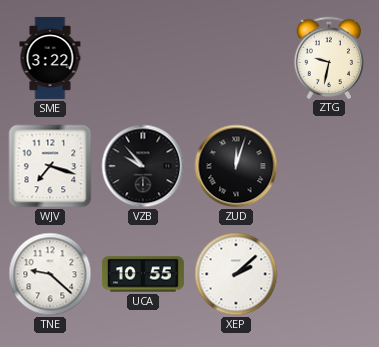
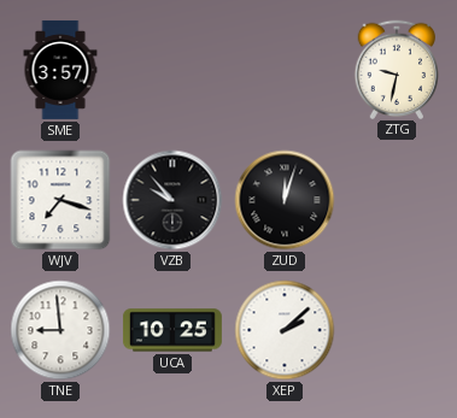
SME: 3:22 -> 3:57
TNE: 9:22 -> 8:59
UCA: 10:55 -> 10:25
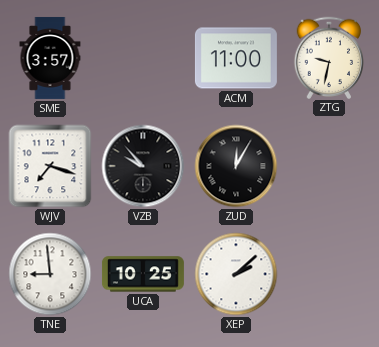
ACM: none -> 11:00
ZUD: 12:03 -> 12:05
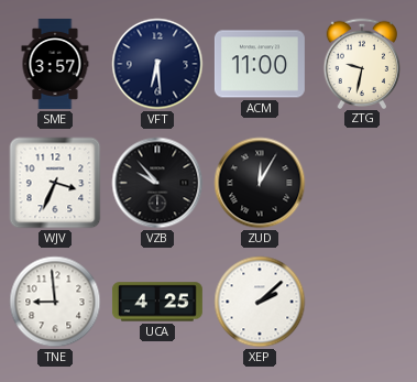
VFT: none -> 6:29
WJV: 7:18 -> 3:34
UCA: 10:25 -> 4:25
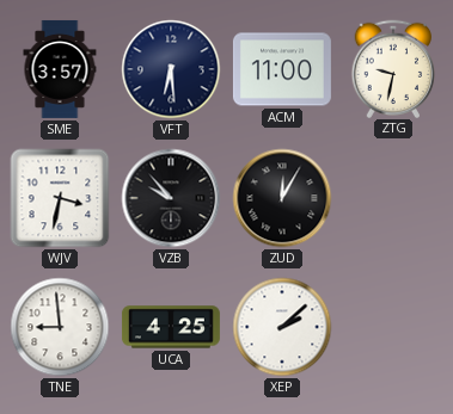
WJV: 3:34 -> 3:32
